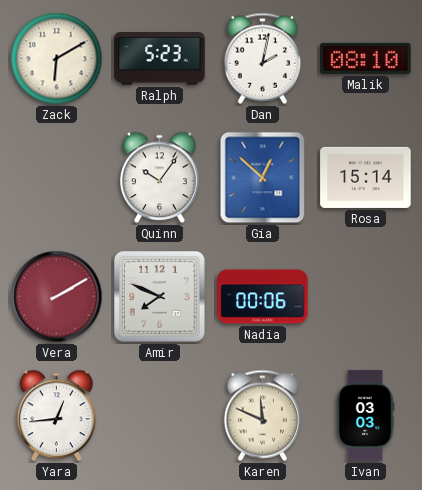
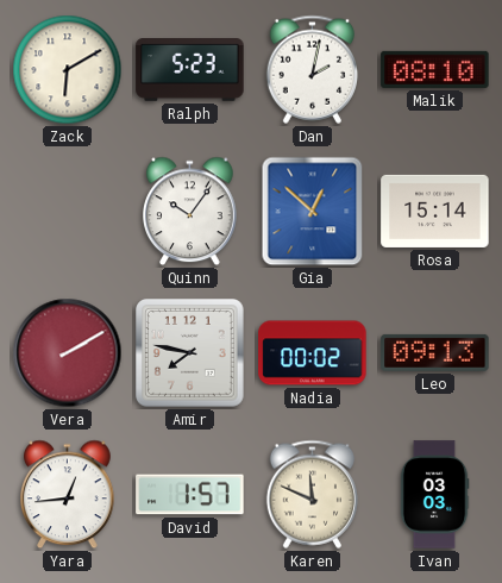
Amir: 7:49 -> 7:47
Nadia: 00:06 -> 00:02
Leo: none -> 09:13
David: none -> 1:57
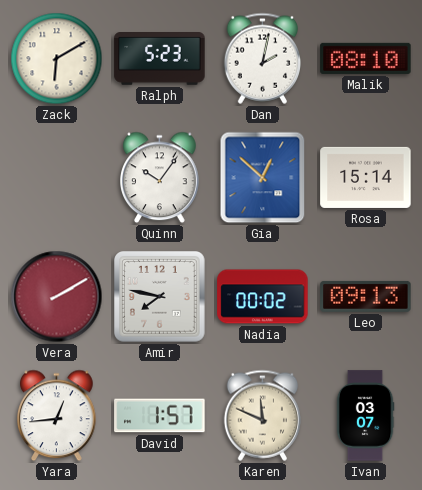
Ivan: 03:03 -> 03:07
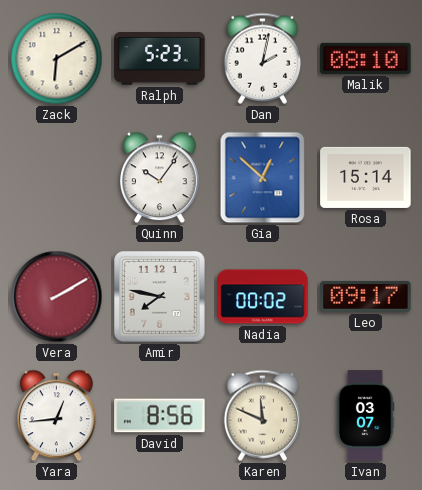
Leo: 09:13 -> 09:17
David: 1:57 -> 8:56
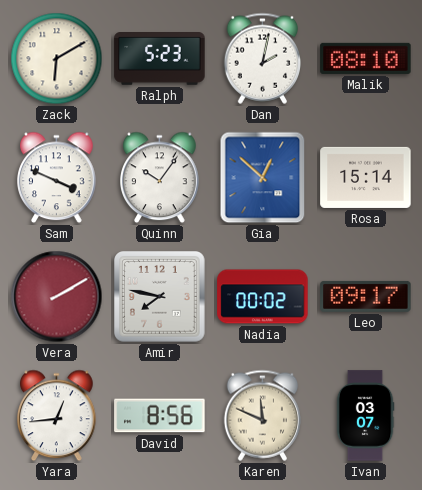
Sam: none -> 3:49
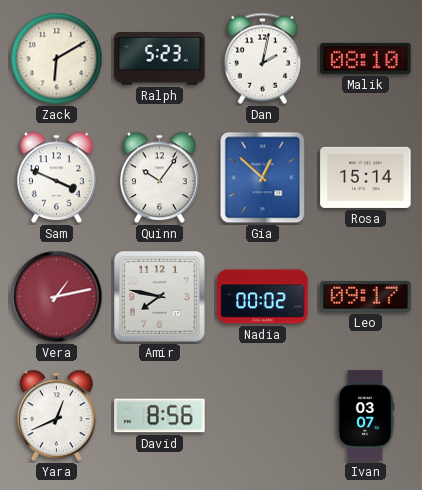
Vera: 2:10 -> 1:13
Yara: 12:44 -> 12:41
Karen: 11:49 -> none
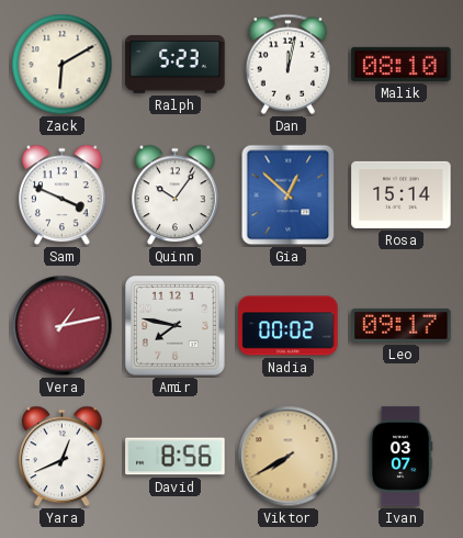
Dan: 2:02 -> 12:02
Viktor: none -> 7:40
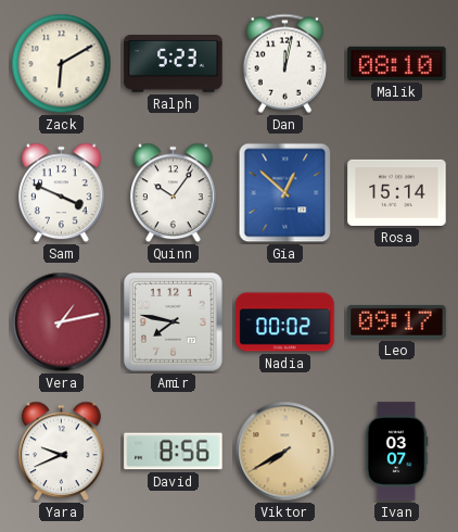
Yara: 12:41 -> 9:41
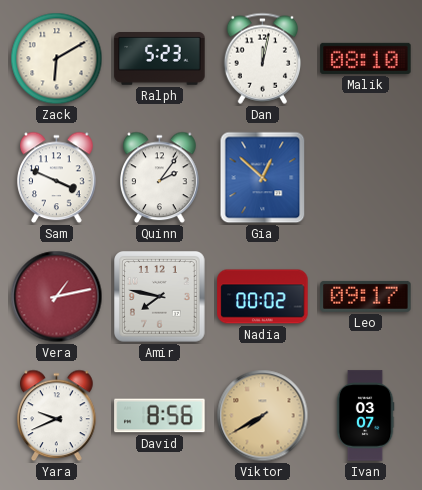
Quinn: 10:06 -> 2:06
Rosa: 15:14 -> none
